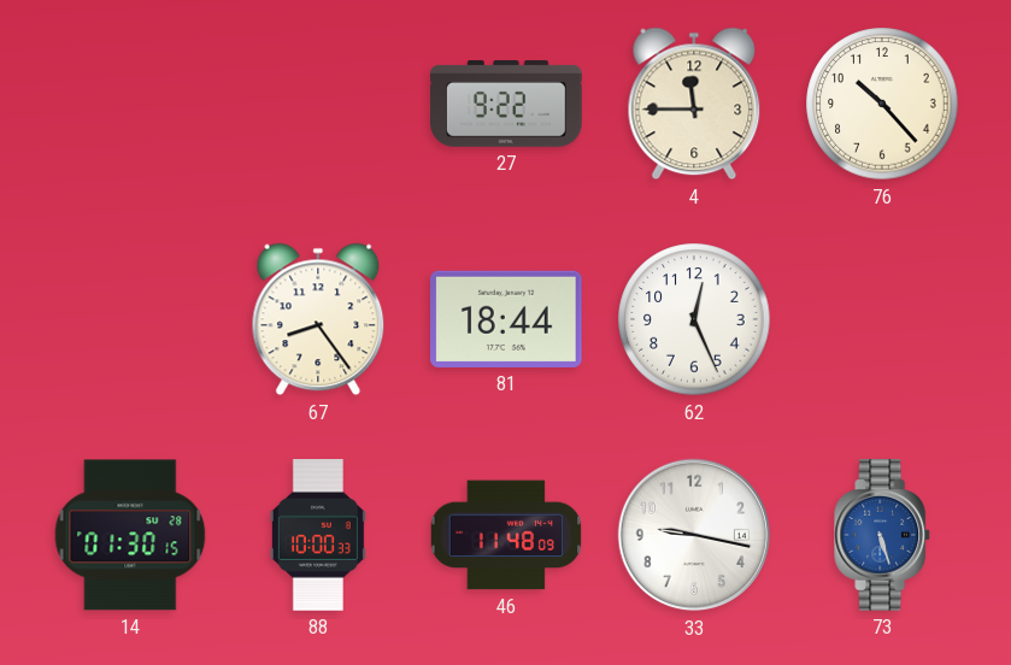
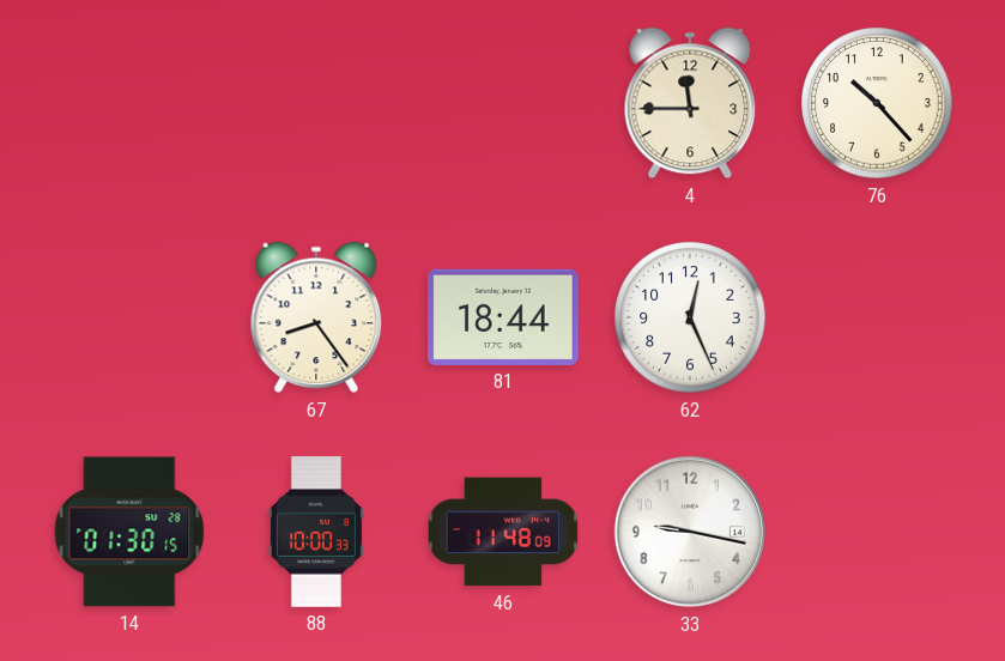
27: 9:22 -> none
73: 5:27 -> none
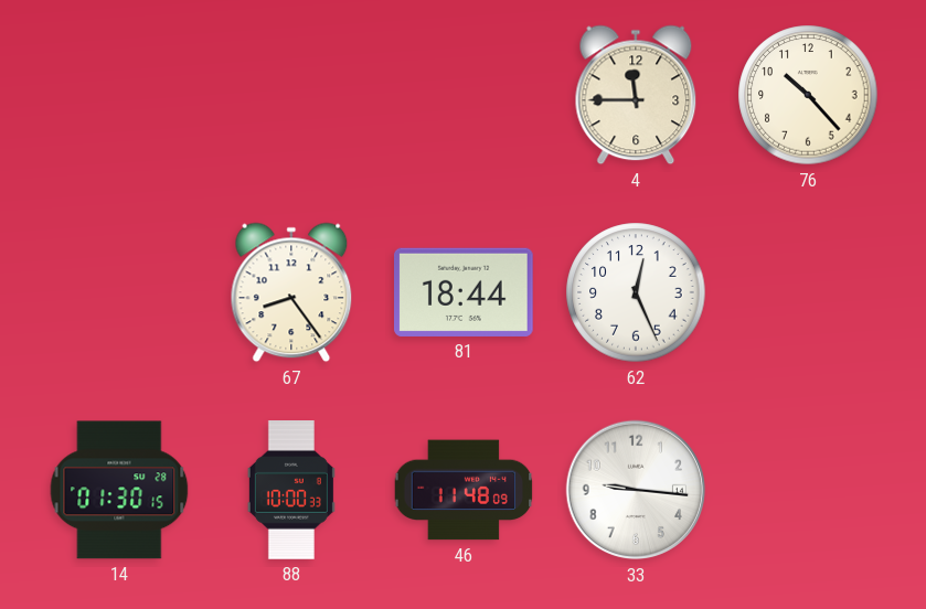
33: 9:17 -> 9:16
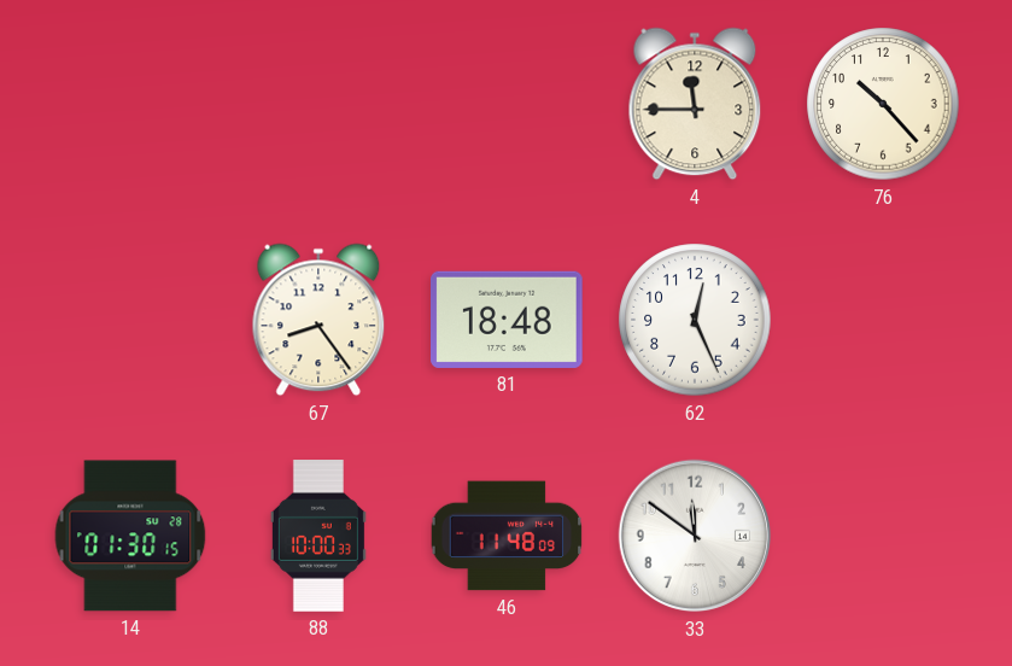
81: 18:44 -> 18:48
33: 9:16 -> 11:51
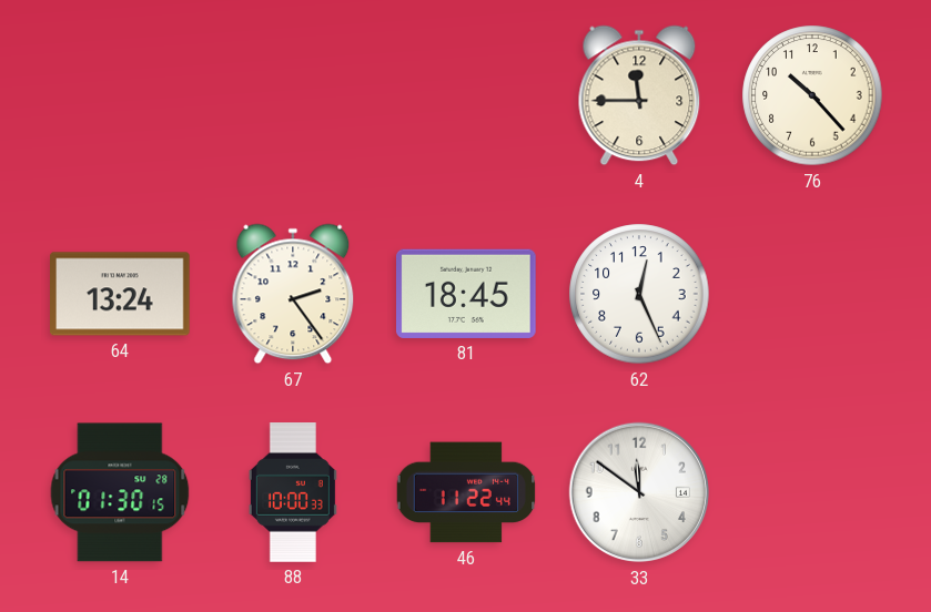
64: none -> 13:24
67: 8:24 -> 2:24
81: 18:48 -> 18:45
46: 11:48 -> 11:22
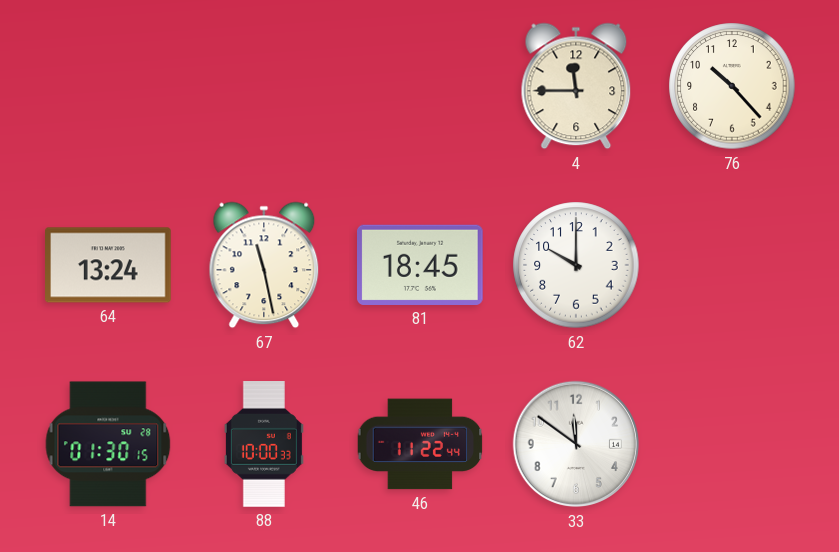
67: 2:24 -> 11:28
62: 12:26 -> 10:00
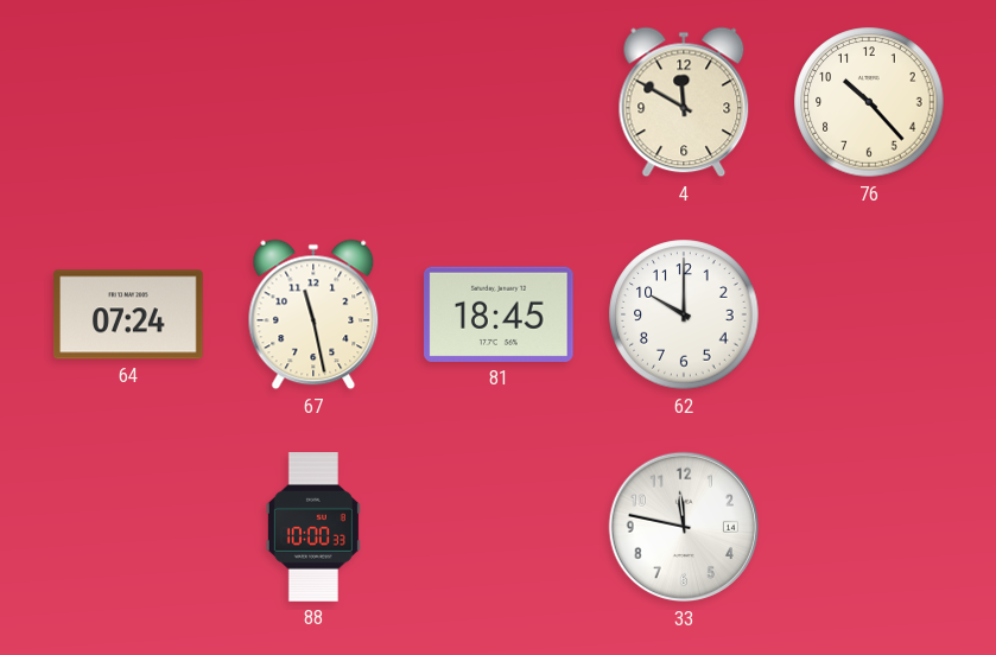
4: 11:45 -> 11:50
64: 13:24 -> 07:24
14: 01:30 -> none
46: 11:22 -> none
33: 11:51 -> 11:47
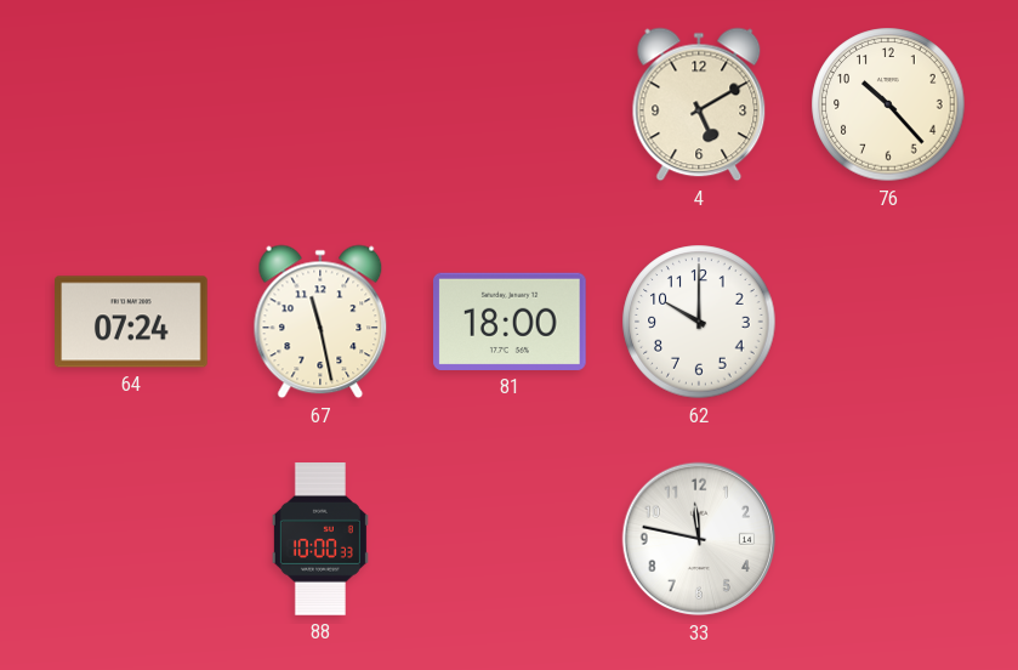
4: 11:50 -> 5:10
81: 18:45 -> 18:00
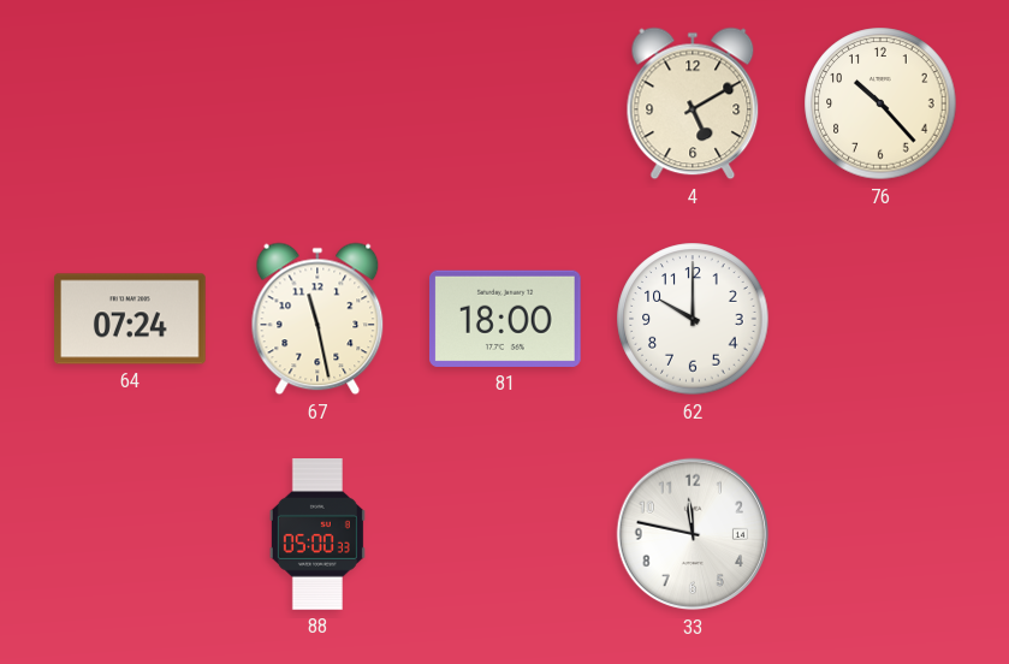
88: 10:00 -> 05:00
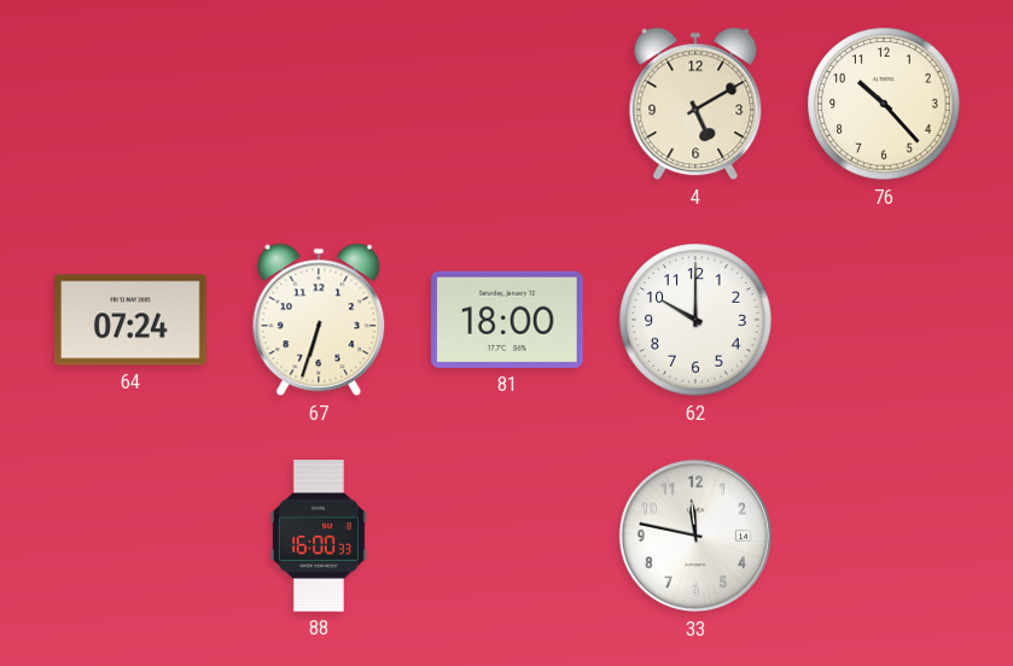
67: 11:28 -> 6:33
88: 05:00 -> 16:00
